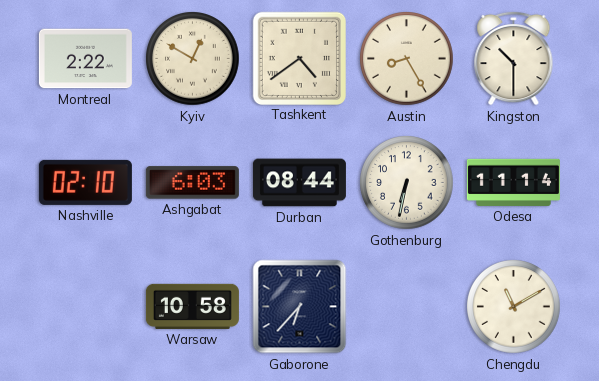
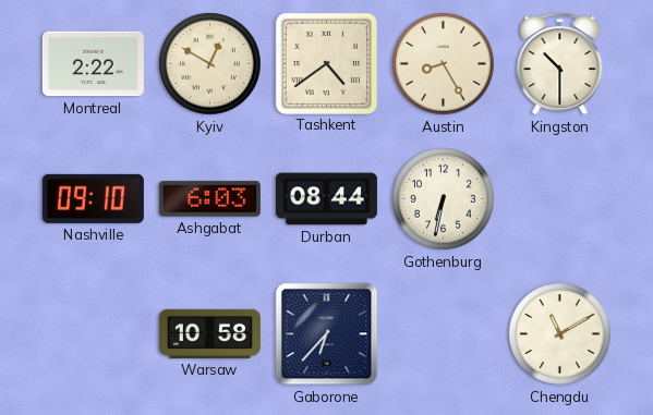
Nashville: 02:10 -> 09:10
Odesa: 11:14 -> none
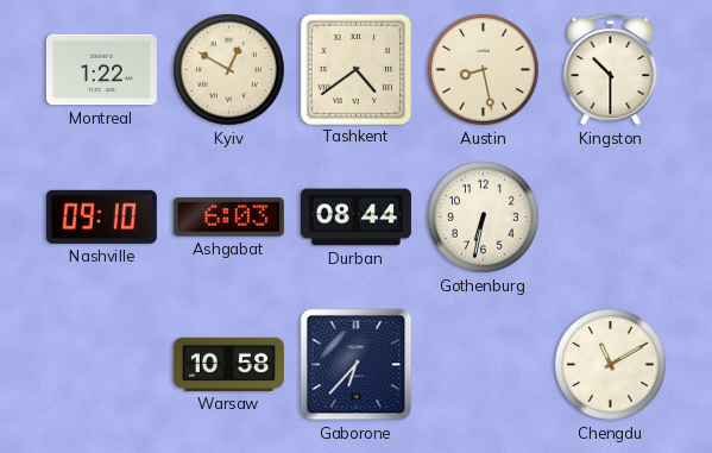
Montreal: 2:22 -> 1:22
Austin: 8:25 -> 8:28
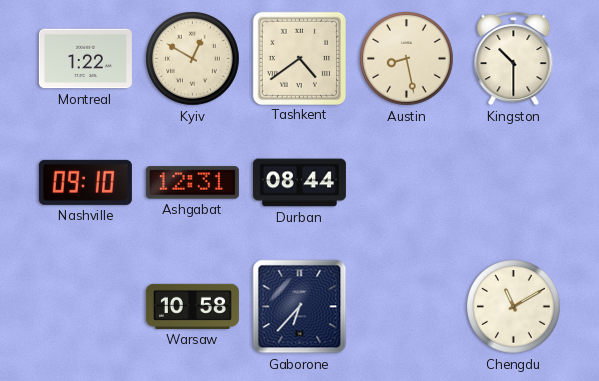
Ashgabat: 6:03 -> 12:31
Gothenburg: 6:32 -> none
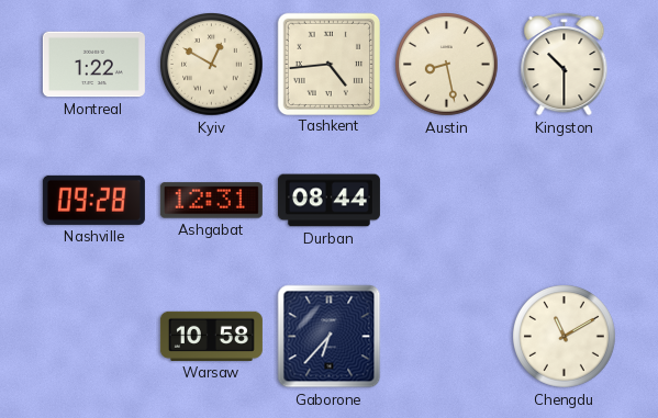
Tashkent: 4:39 -> 4:44
Nashville: 09:10 -> 09:28
